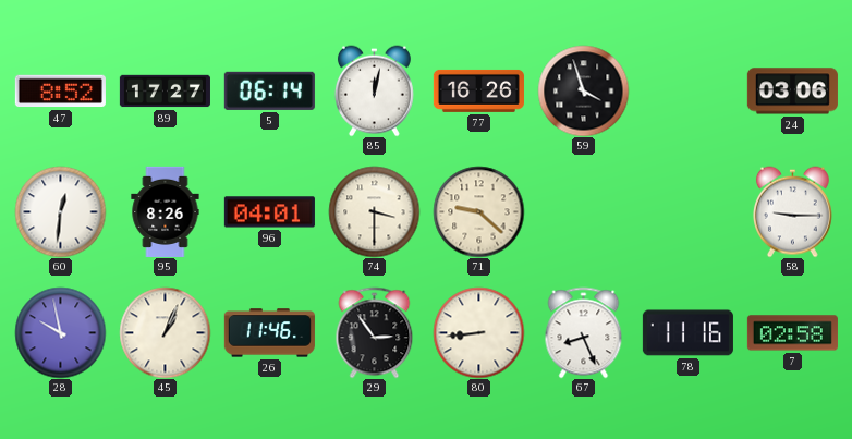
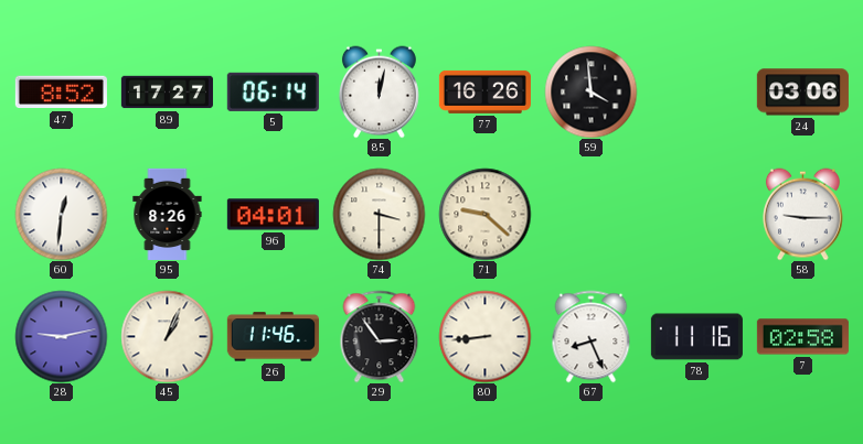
59: 3:57 -> 3:59
28: 9:58 -> 9:13
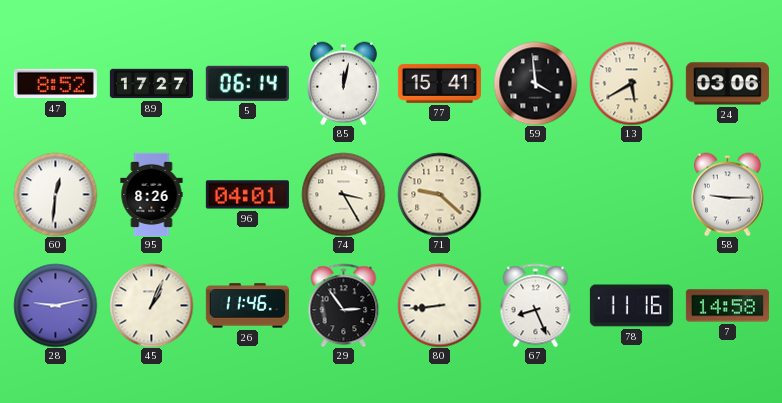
77: 16:26 -> 15:41
13: none -> 5:40
74: 3:30 -> 3:25
7: 02:58 -> 14:58
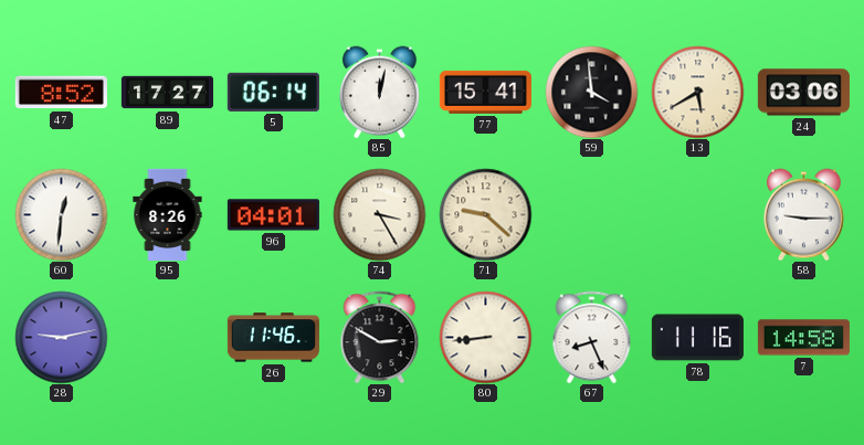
45: 1:04 -> none
29: 2:54 -> 2:50
